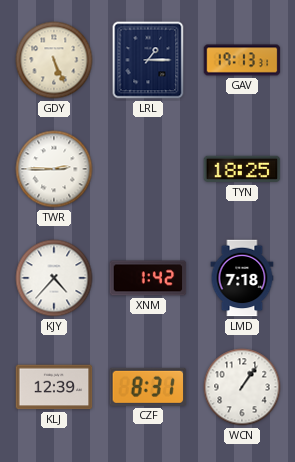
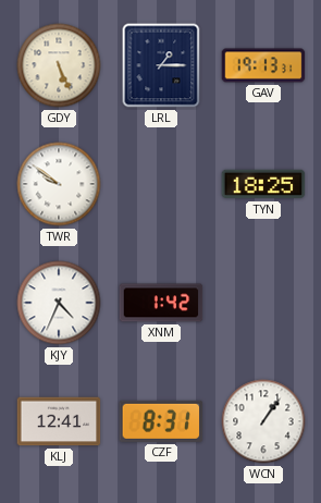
TWR: 2:45 -> 9:51
KJY: 4:37 -> 4:34
LMD: 7:18 -> none
KLJ: 12:39 -> 12:41
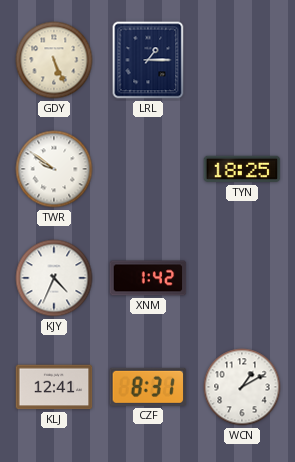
GAV: 19:13 -> none
WCN: 1:06 -> 1:10
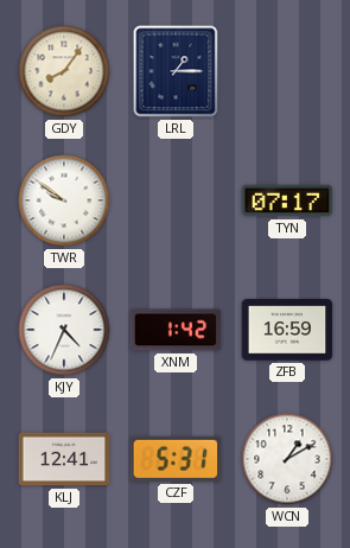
GDY: 5:26 -> 8:06
TYN: 18:25 -> 07:17
ZFB: none -> 16:59
CZF: 8:31 -> 5:31
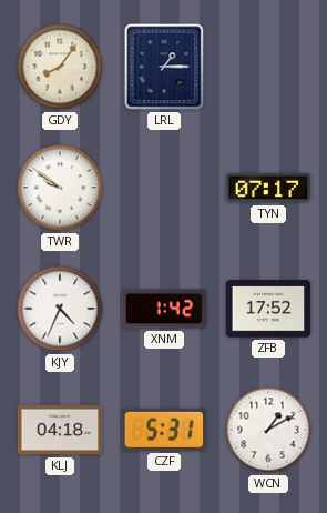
ZFB: 16:59 -> 17:52
KLJ: 12:41 -> 04:18
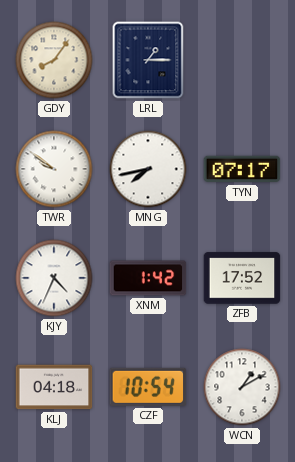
MNG: none -> 7:43
CZF: 5:31 -> 10:54
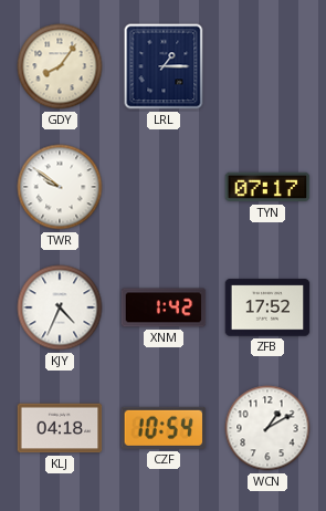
MNG: 7:43 -> none
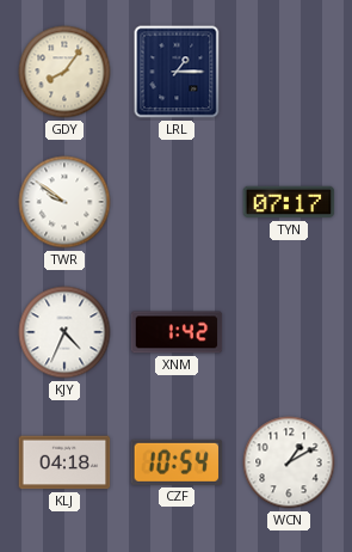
ZFB: 17:52 -> none
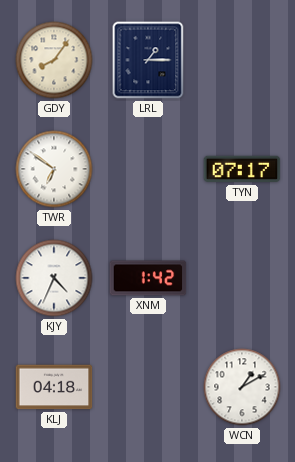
TWR: 9:51 -> 6:51
CZF: 10:54 -> none
